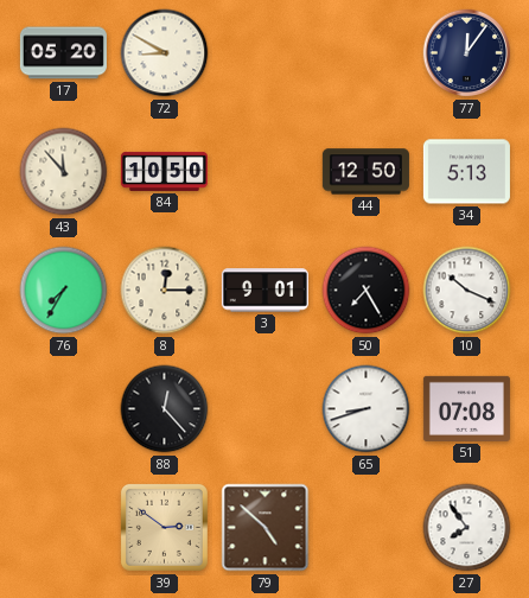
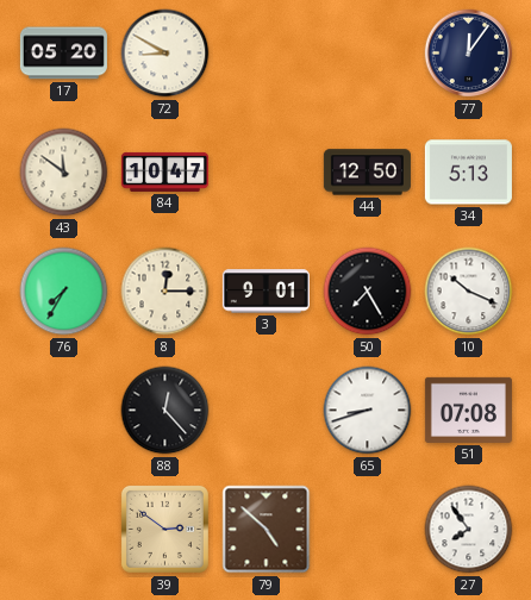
43: 11:53 -> 11:51
84: 10:50 -> 10:47
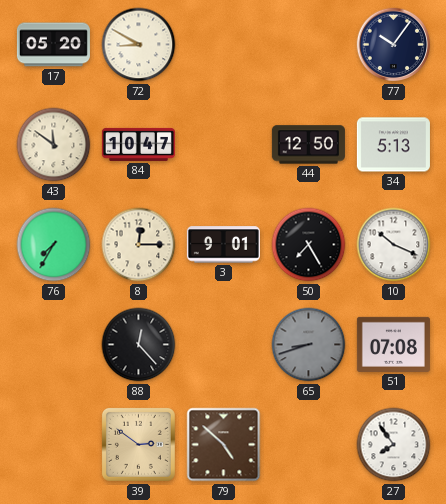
77: 12:06 -> 10:06
65 dial: white -> grey
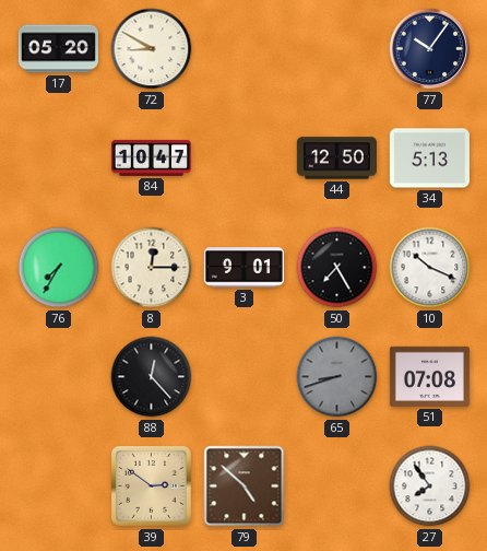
43: 11:51 -> none
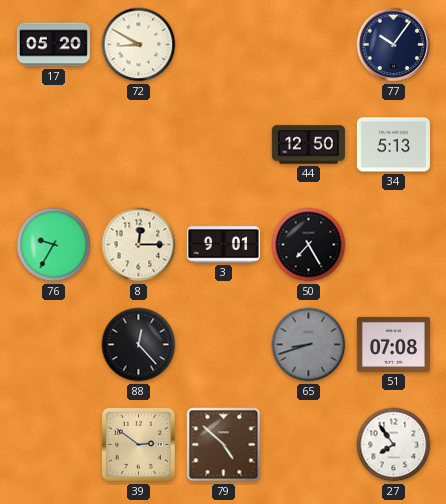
84: 10:47 -> none
76: 7:35 -> 9:35
10: 10:19 -> none
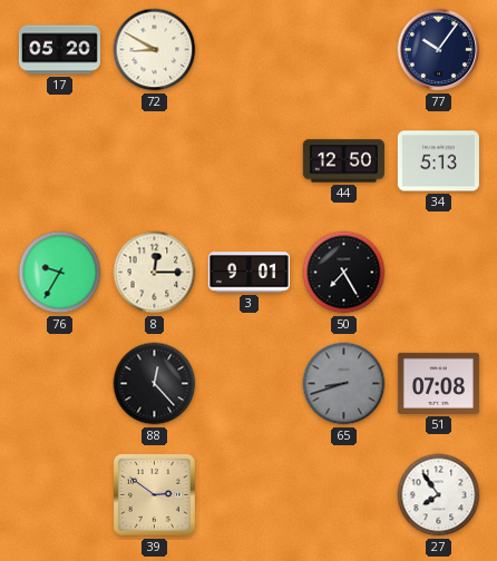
79: 4:52 -> none
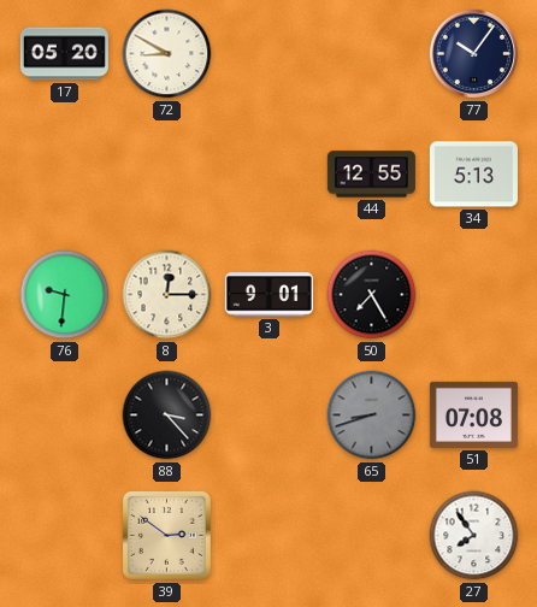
44: 12:50 -> 12:55
76: 9:35 -> 9:31
88: 12:23 -> 3:23
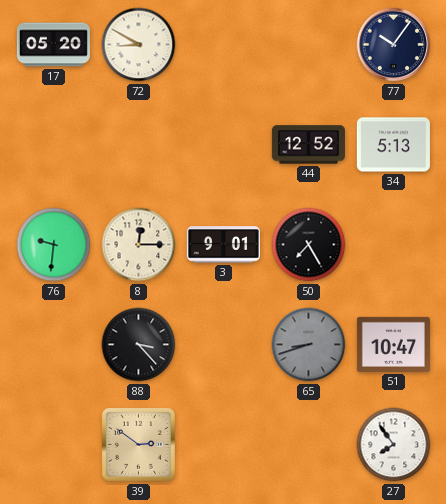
44: 12:55 -> 12:52
51: 07:08 -> 10:47
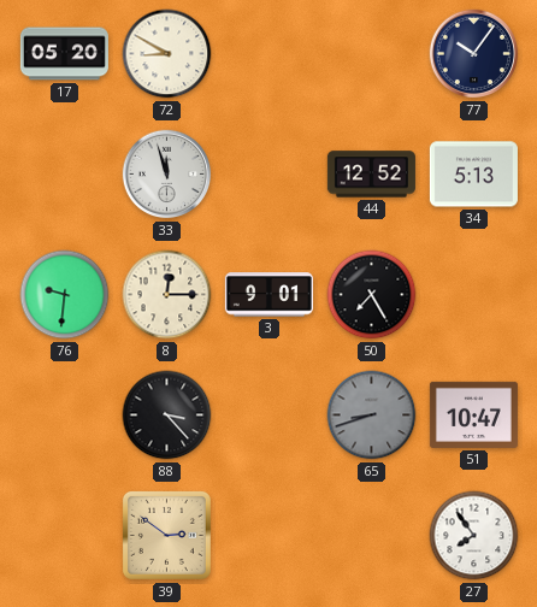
33: none -> 11:57
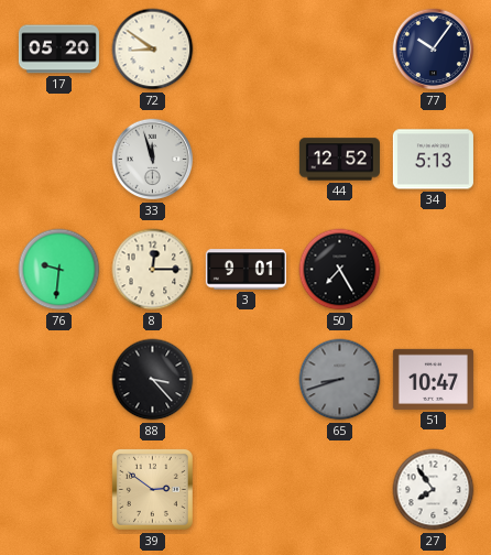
72: 8:50 -> 8:51
